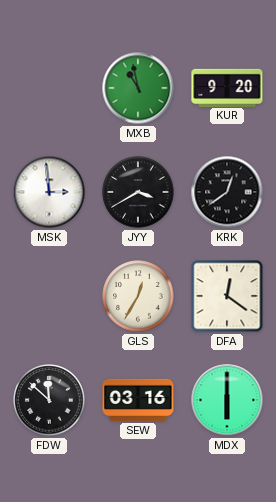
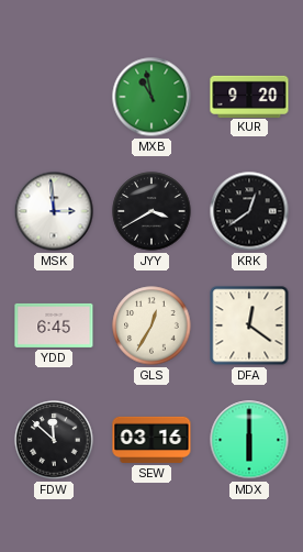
YDD: none -> 6:45
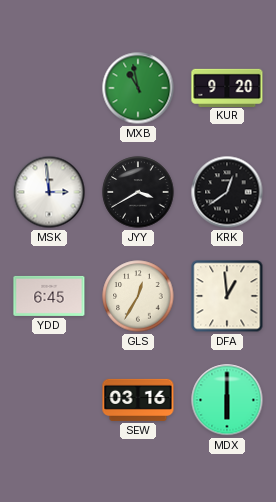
DFA: 12:21 -> 12:59
FDW: 11:52 -> none
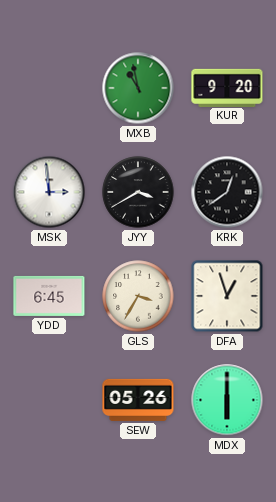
GLS: 12:35 -> 3:35
DFA: 12:59 -> 12:57
SEW: 03:16 -> 05:26
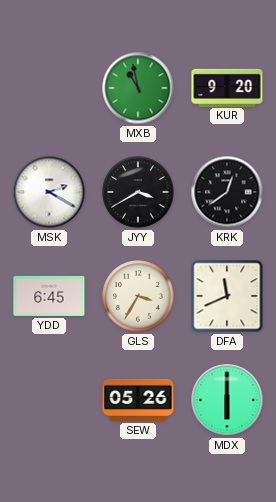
MSK: 2:59 -> 2:20
DFA: 12:57 -> 11:41
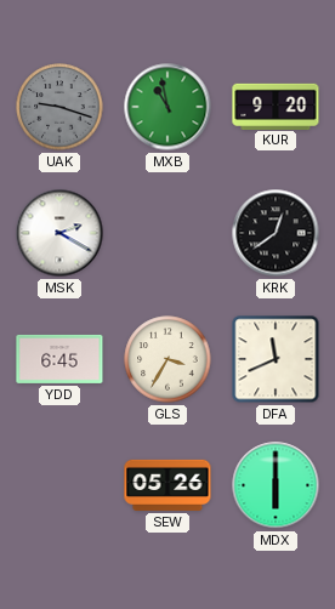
UAK: none -> 9:18
JYY: 3:40 -> none
